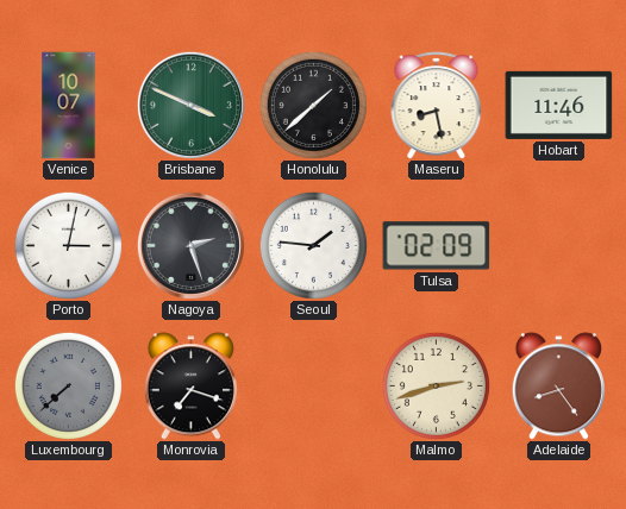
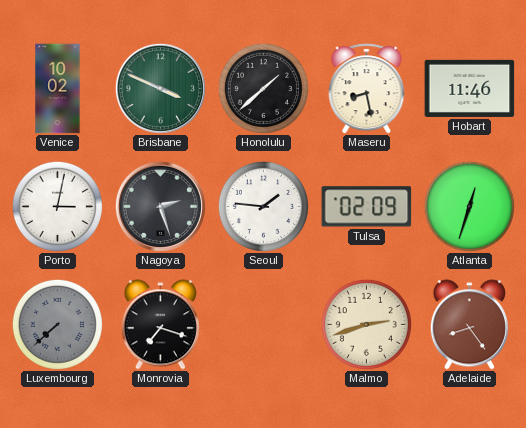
Venice: 10:07 -> 10:02
Atlanta: none -> 12:33
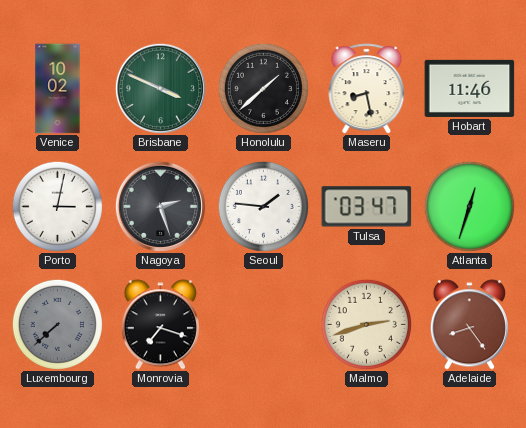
Tulsa: 02:09 -> 03:47
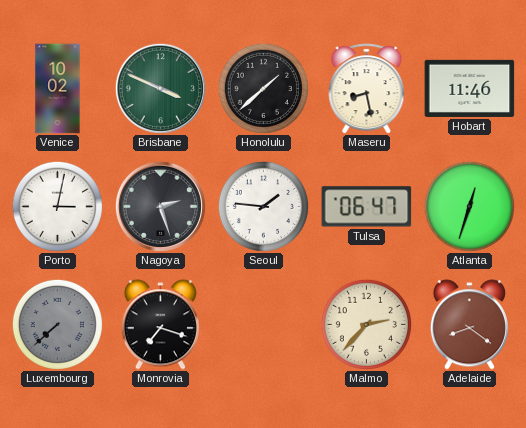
Tulsa: 03:47 -> 06:47
Malmo: 2:42 -> 2:37
Adelaide: 8:24 -> 8:21
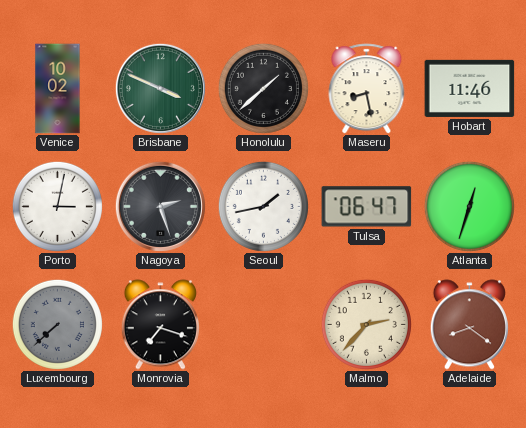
Seoul: 1:46 -> 1:43
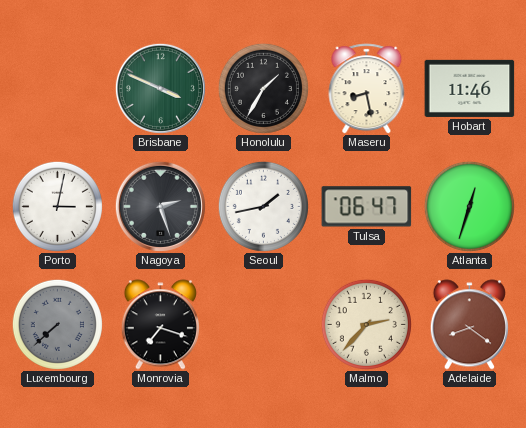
Venice: 10:02 -> none
Honolulu: 1:38 -> 1:35
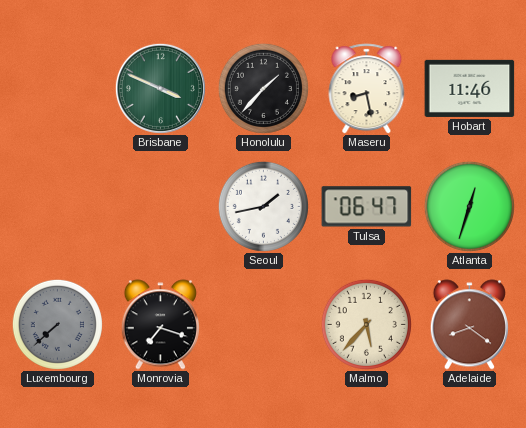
Honolulu: 1:35 -> 1:37
Porto: 3:02 -> none
Nagoya: 2:27 -> none
Malmo: 2:37 -> 5:37
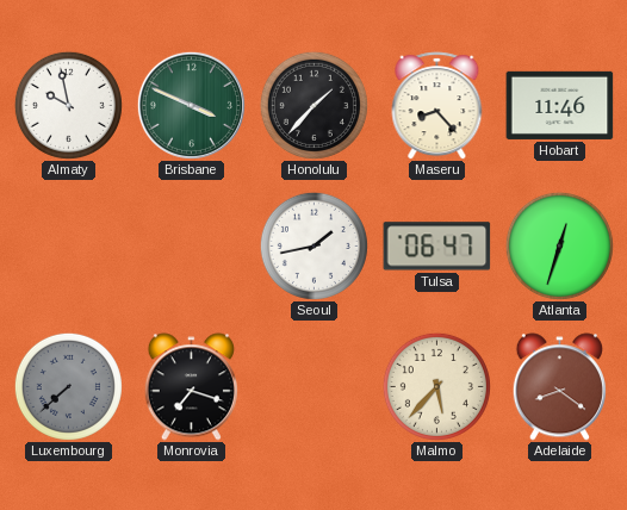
Almaty: none -> 9:58
Maseru: 8:28 -> 8:23
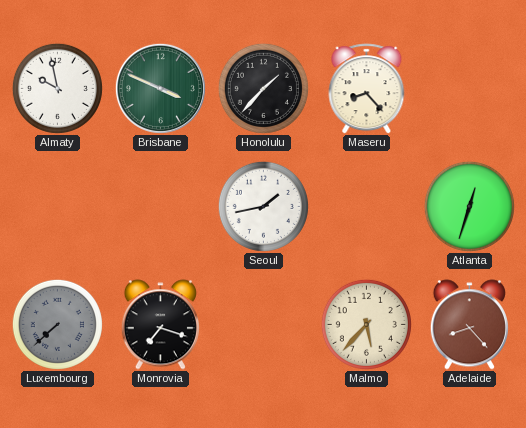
Hobart: 11:46 -> none
Tulsa: 06:47 -> none
Adelaide: 8:21 -> 8:23
